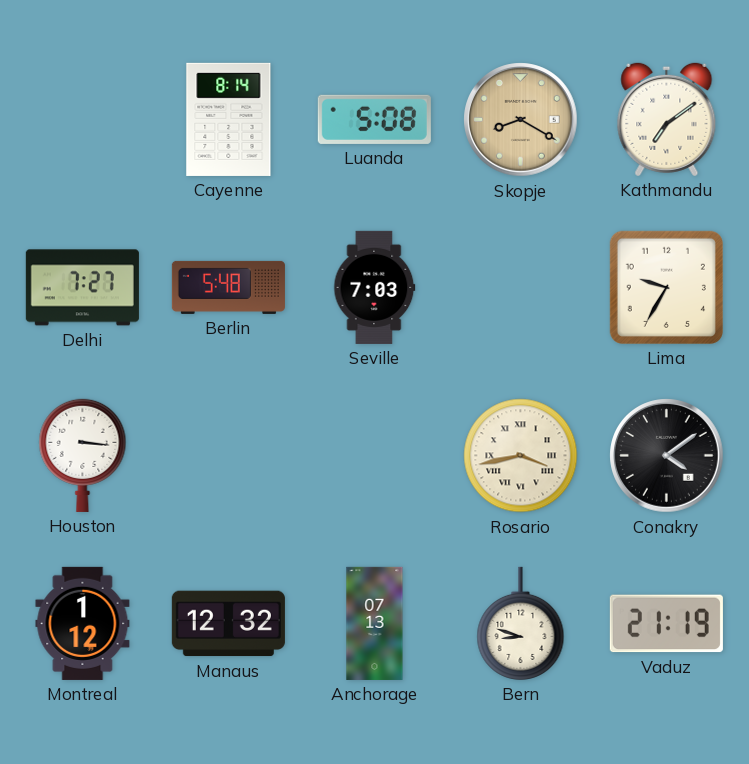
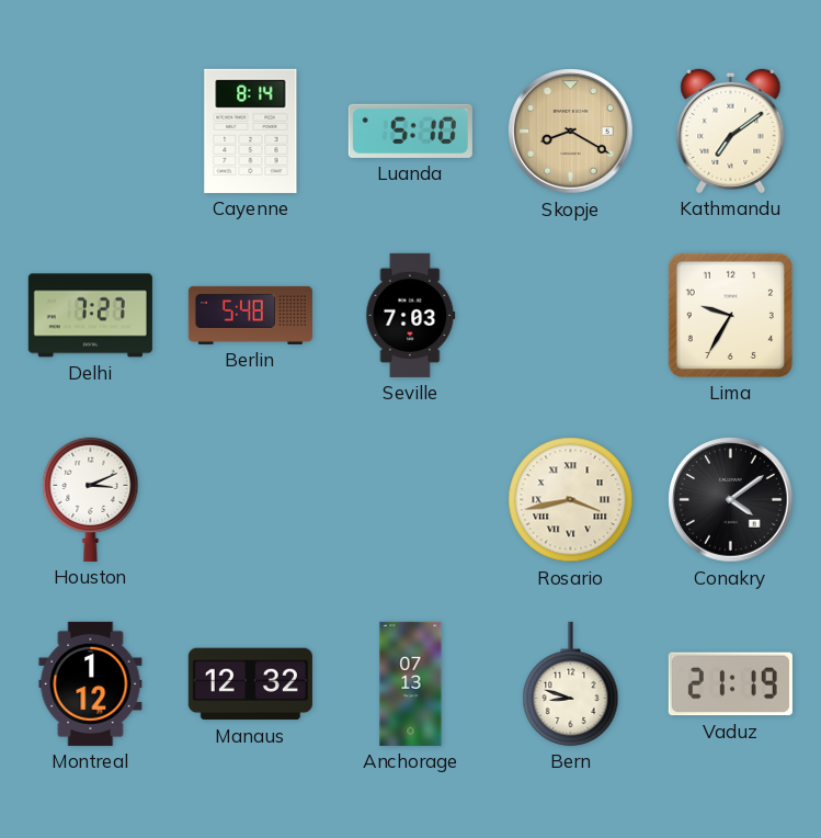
Luanda: 5:08 -> 5:10
Houston: 3:16 -> 3:11
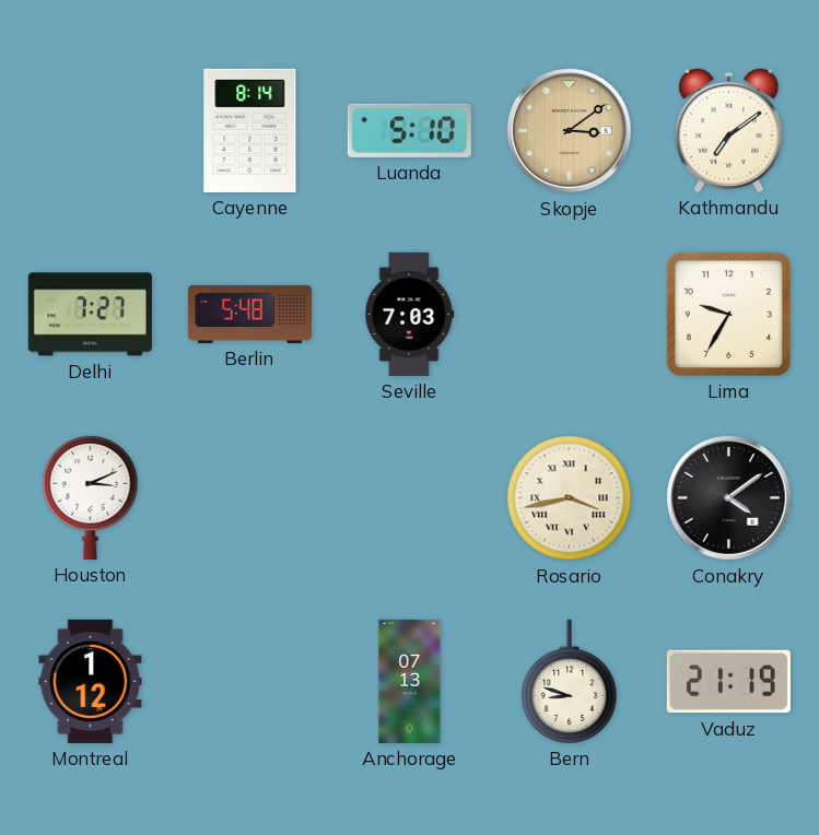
Skopje: 8:20 -> 3:09
Manaus: 12:32 -> none
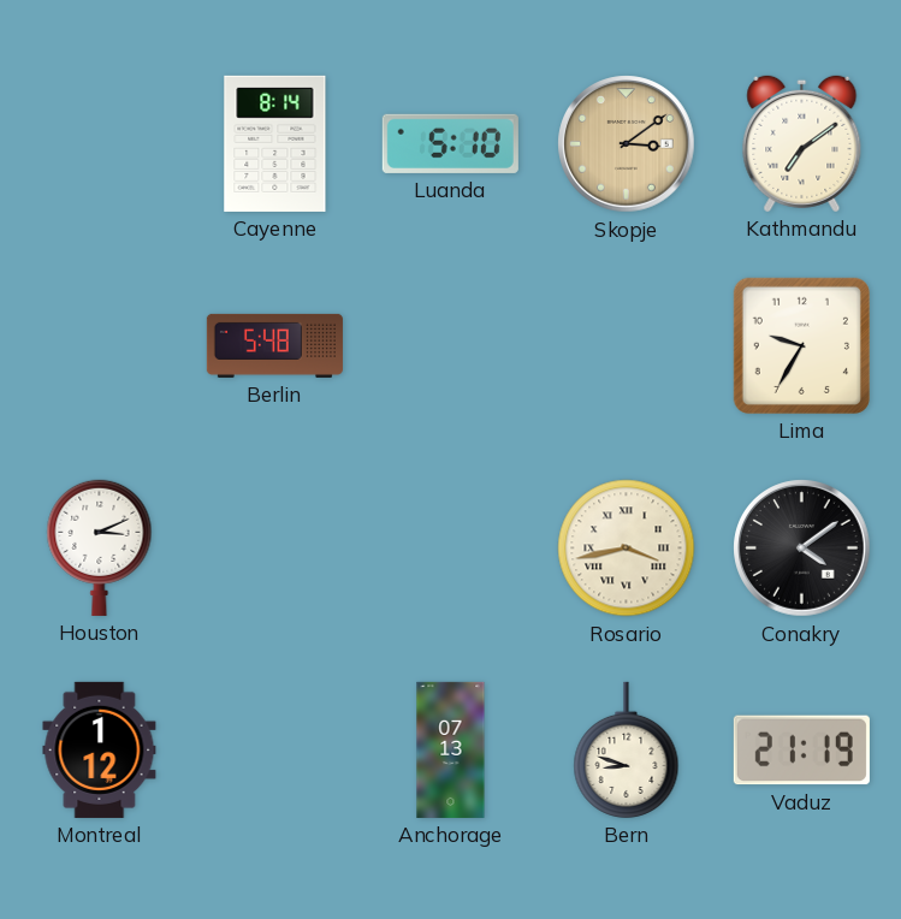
Delhi: 7:27 -> none
Seville: 7:03 -> none
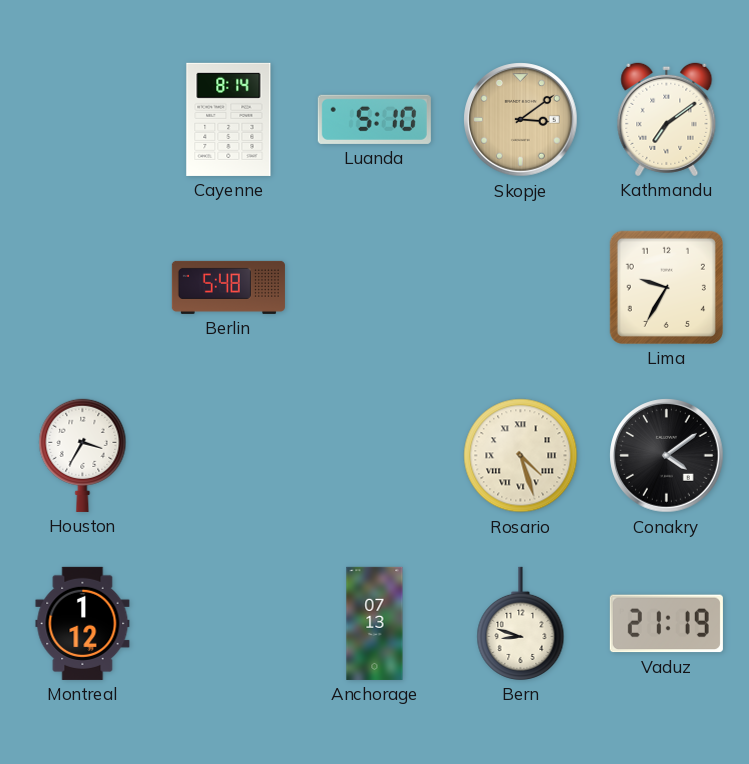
Houston: 3:11 -> 3:35
Rosario: 3:43 -> 4:27
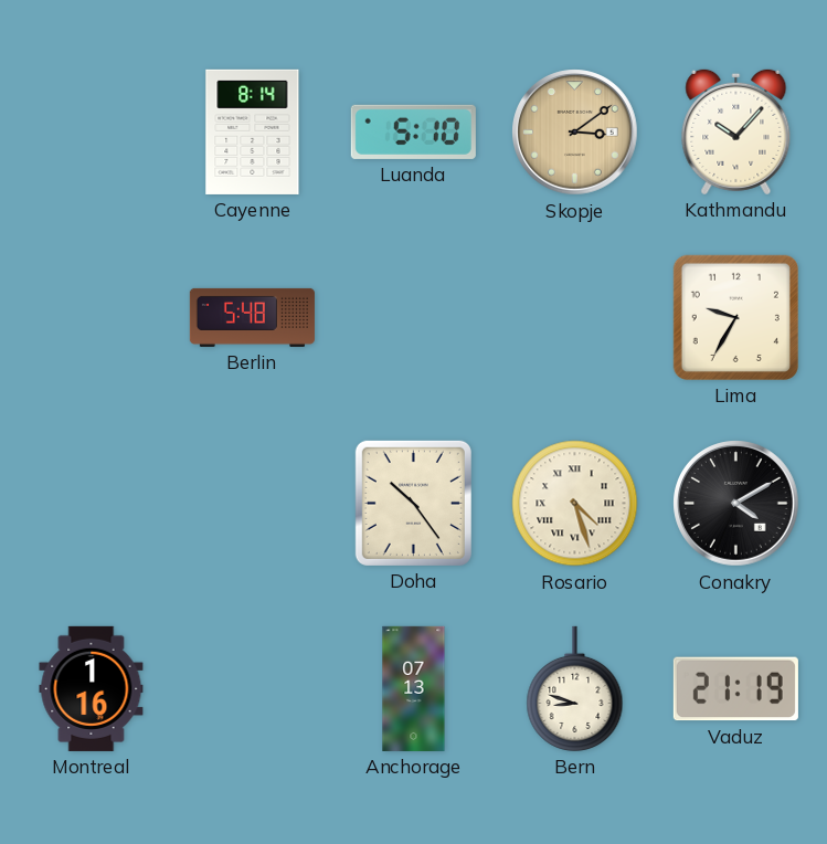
Kathmandu: 7:09 -> 10:07
Houston: 3:35 -> none
Doha: none -> 10:24
Conakry: 4:09 -> 4:10
Montreal: 1:12 -> 1:16
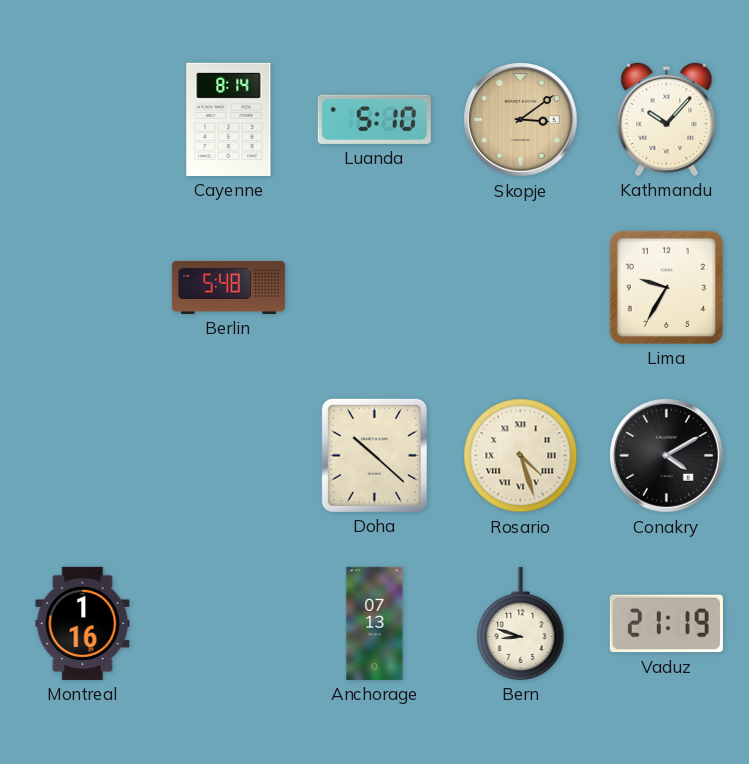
Doha: 10:24 -> 10:22
